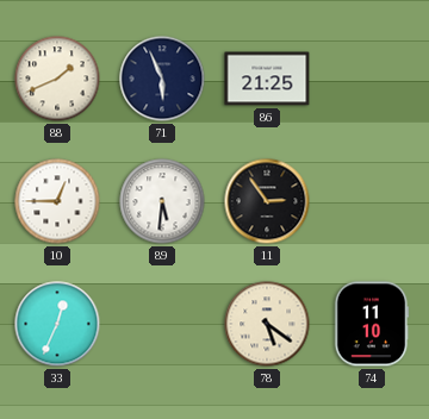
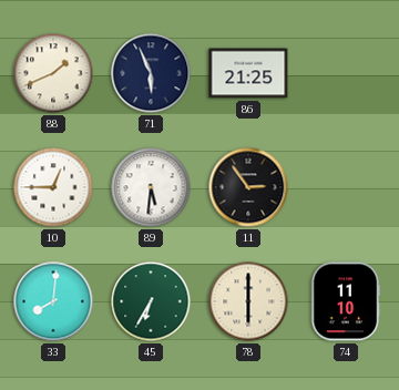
33: 12:34 -> 8:01
45: none -> 6:35
78: 5:21 -> 6:00
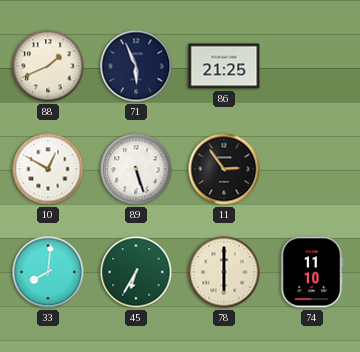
10: 12:45 -> 12:50
89: 5:31 -> 5:27
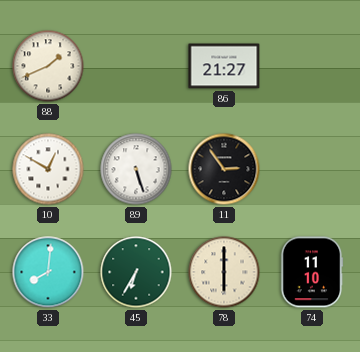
71: 5:56 -> none
86: 21:25 -> 21:27
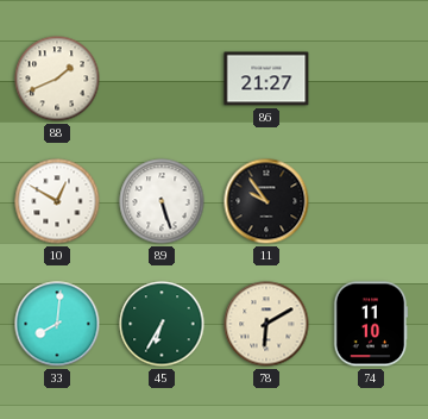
11: 2:54 -> 9:54
78: 6:00 -> 6:10
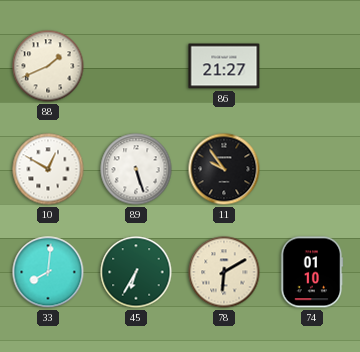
74: 11:10 -> 01:10
